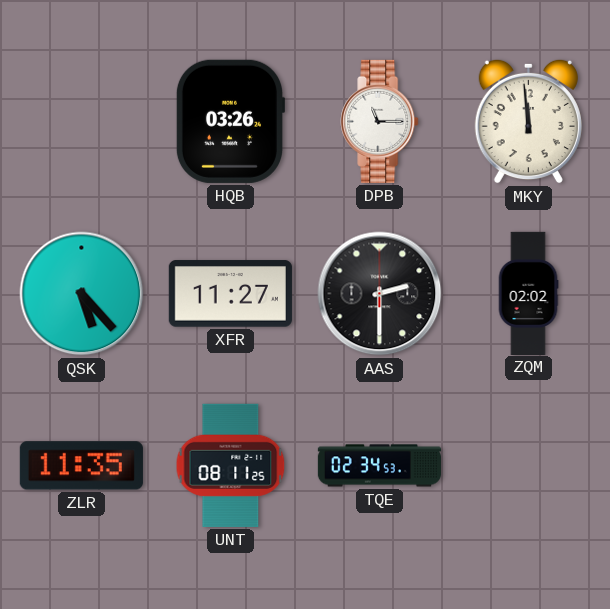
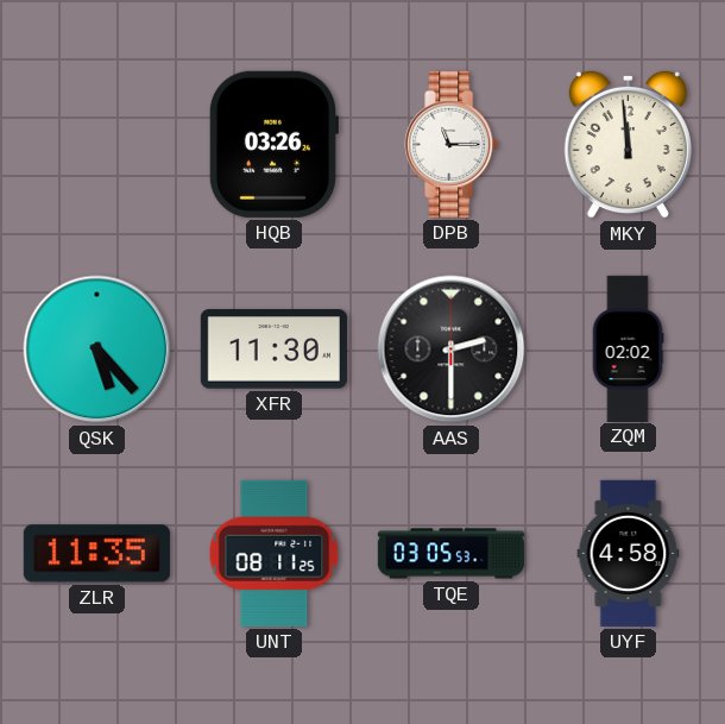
XFR: 11:27 -> 11:30
TQE: 02:34 -> 03:05
UYF: none -> 4:58
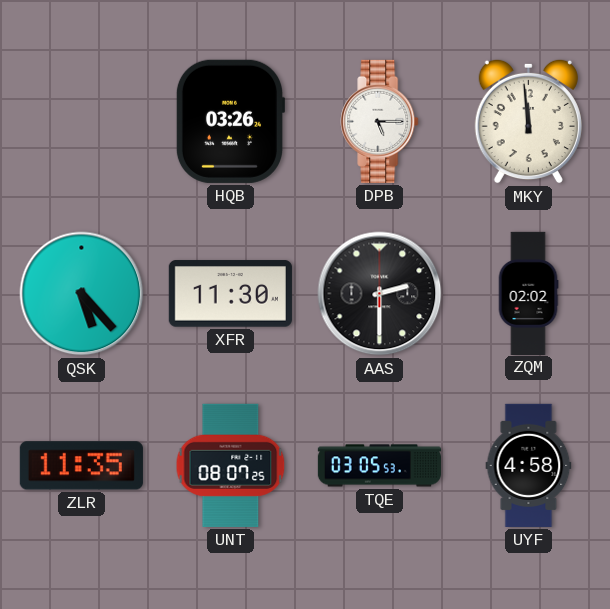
DPB: 11:15 -> 5:15
UNT: 08:11 -> 08:07
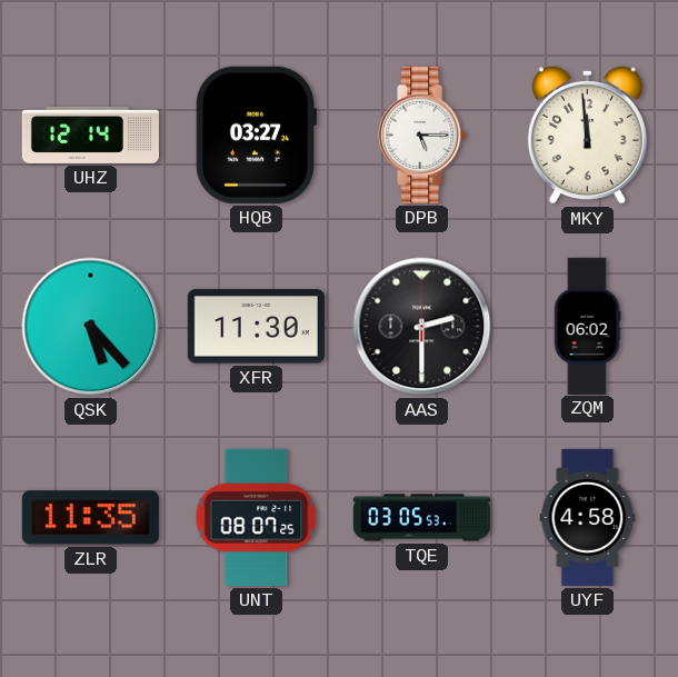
UHZ: none -> 12:14
HQB: 03:26 -> 03:27
ZQM: 02:02 -> 06:02
